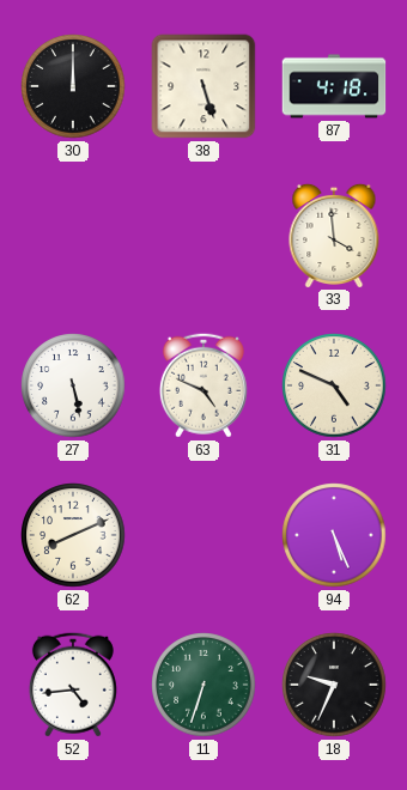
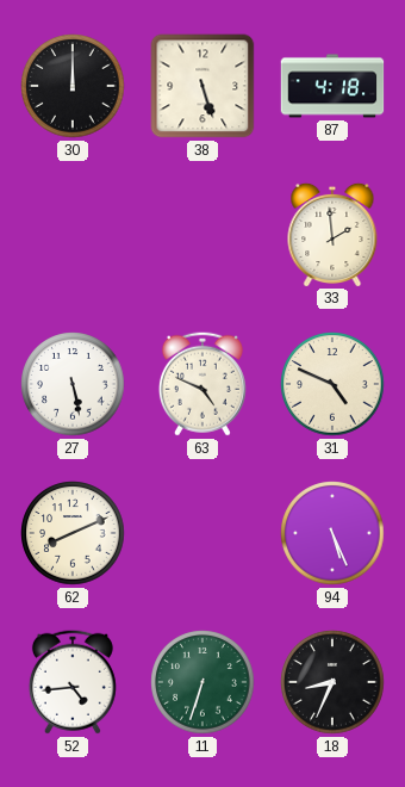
33: 3:59 -> 1:59
18: 9:34 -> 8:34
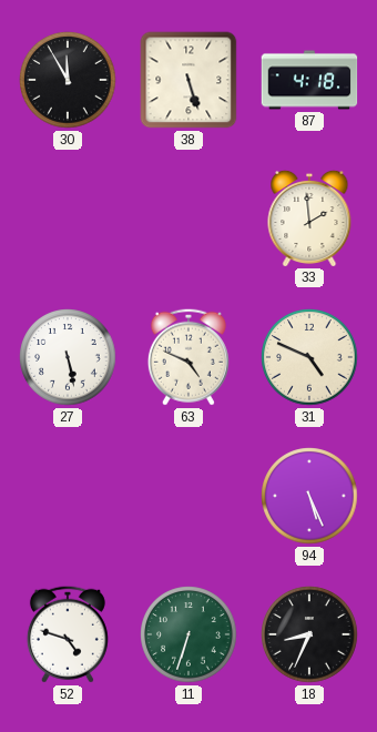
30: 12:00 -> 11:55
62: 8:11 -> none
52: 4:44 -> 4:48
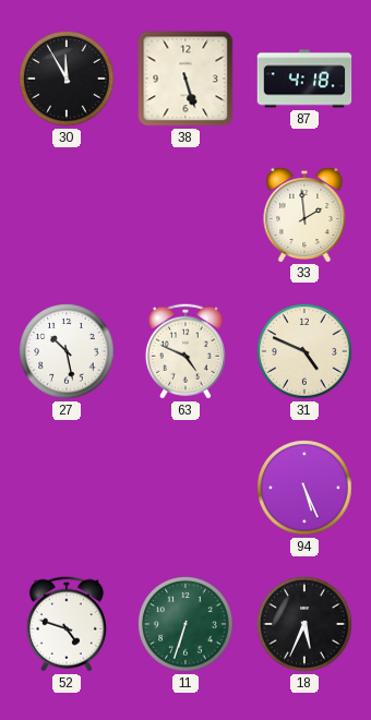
27: 5:28 -> 10:28
18: 8:34 -> 5:34
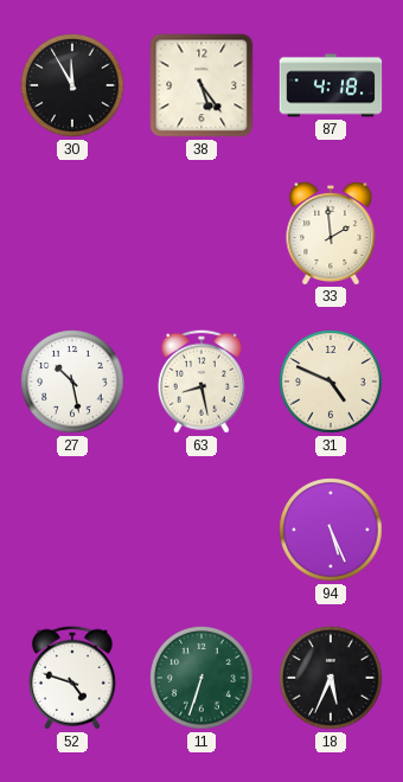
38: 5:27 -> 5:24
63: 4:49 -> 8:28
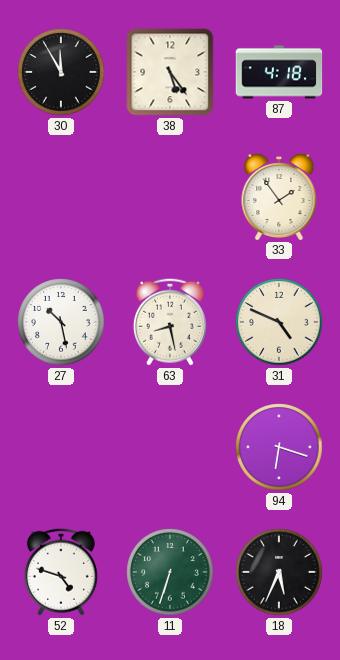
33: 1:59 -> 1:54
94: 5:26 -> 6:18
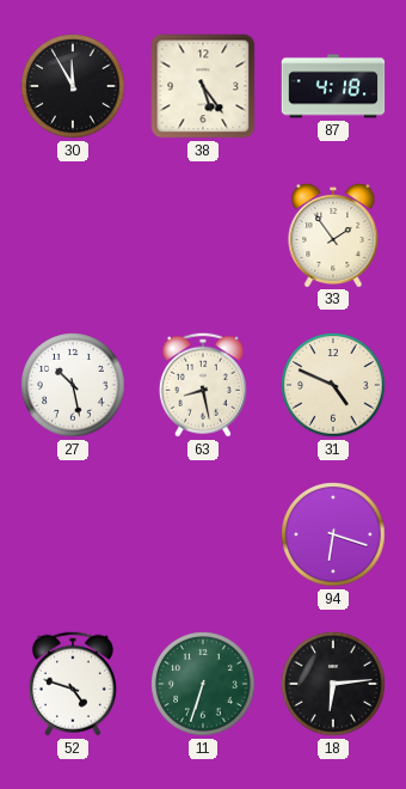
18: 5:34 -> 6:14
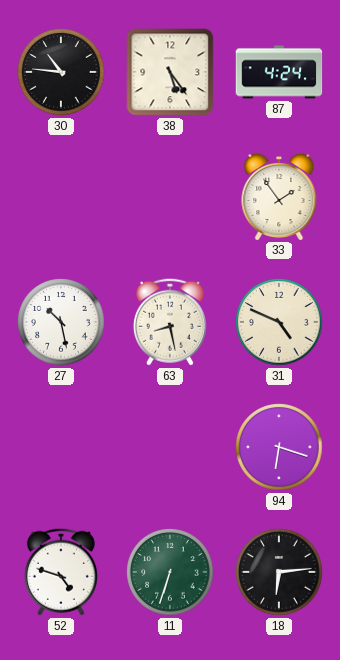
30: 11:55 -> 10:46
87: 4:18 -> 4:24
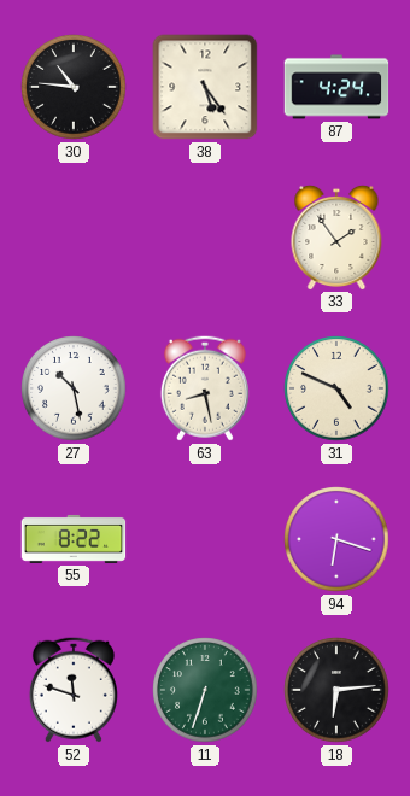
55: none -> 8:22
52: 4:48 -> 11:48
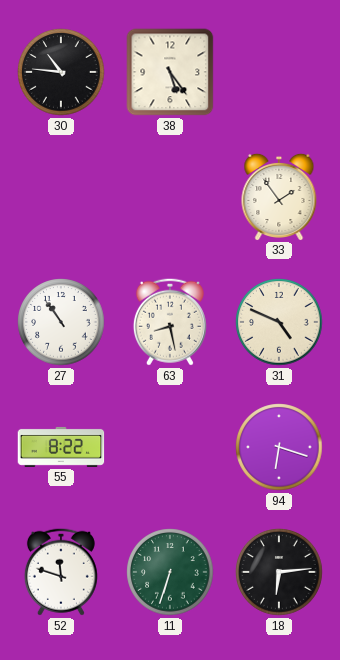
87: 4:24 -> none
27: 10:28 -> 10:54
